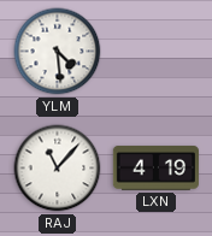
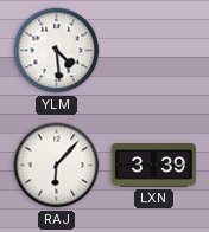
RAJ: 11:07 -> 6:07
LXN: 4:19 -> 3:39
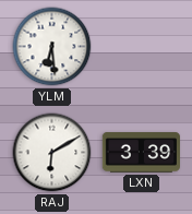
YLM: 4:29 -> 6:29
RAJ: 6:07 -> 6:10
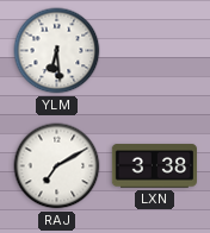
RAJ: 6:10 -> 7:10
LXN: 3:39 -> 3:38
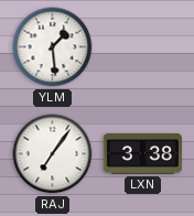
YLM: 6:29 -> 1:29
RAJ: 7:10 -> 7:06
